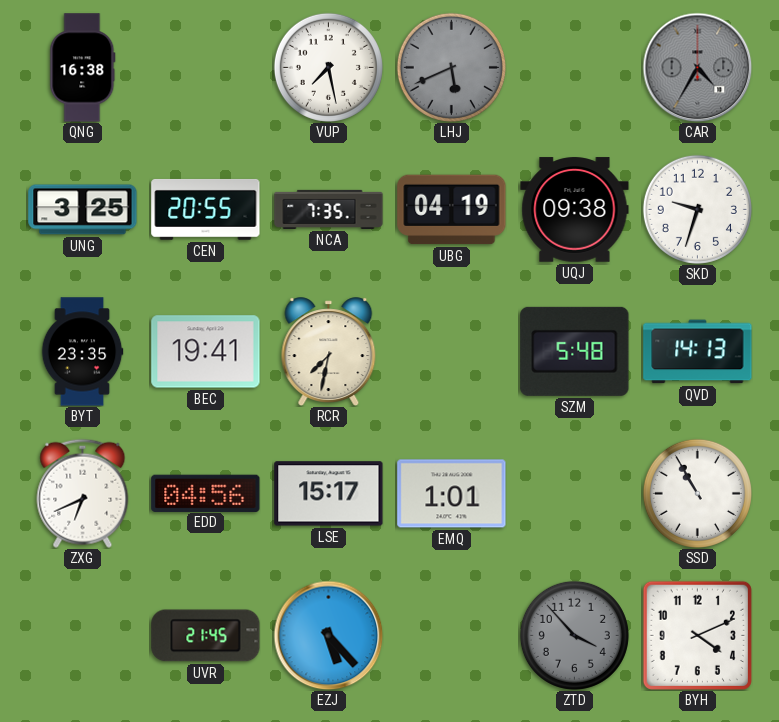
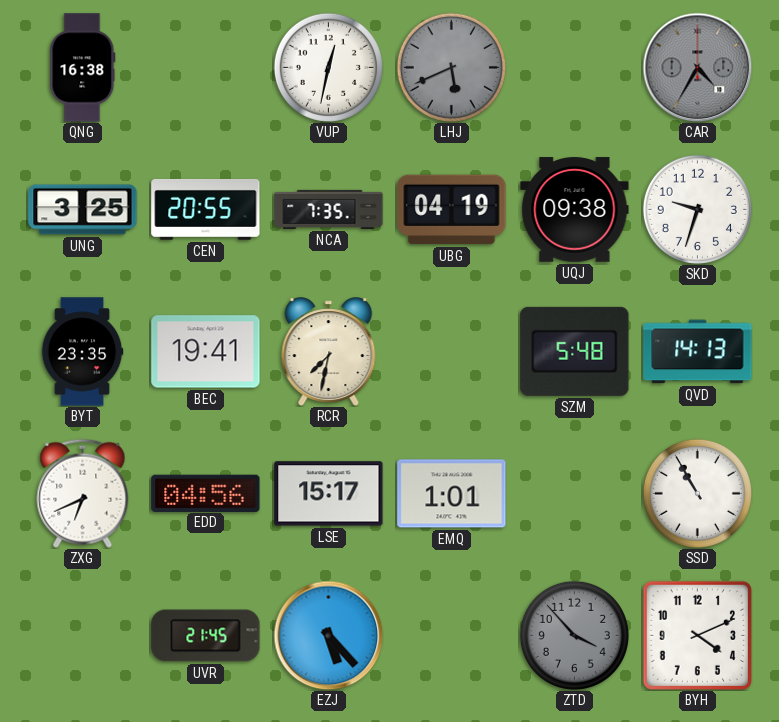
VUP: 7:28 -> 12:32
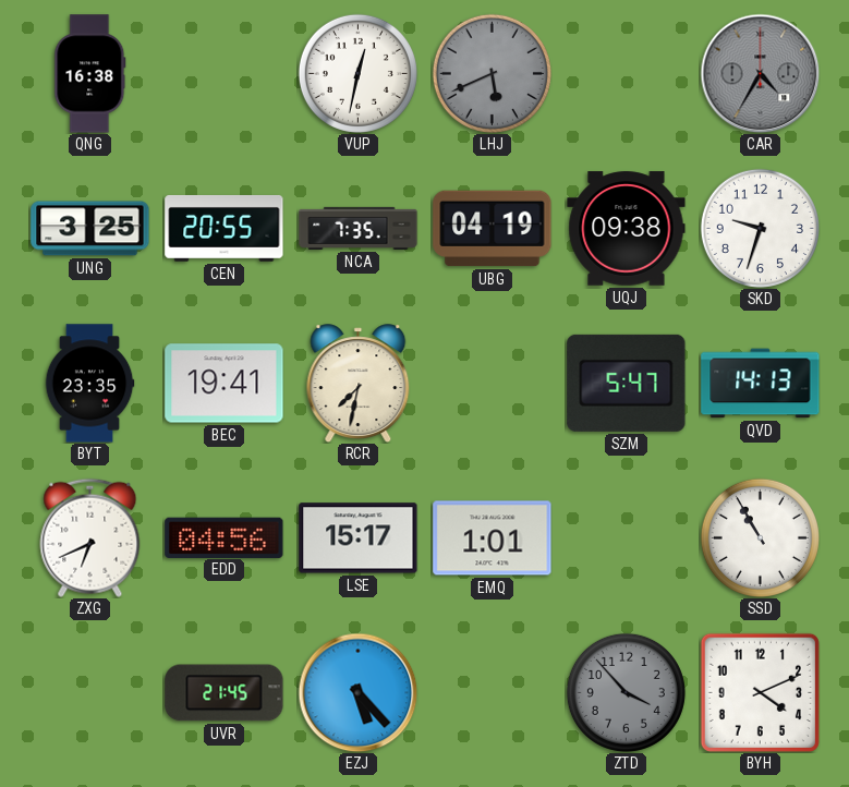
SZM: 5:48 -> 5:47
